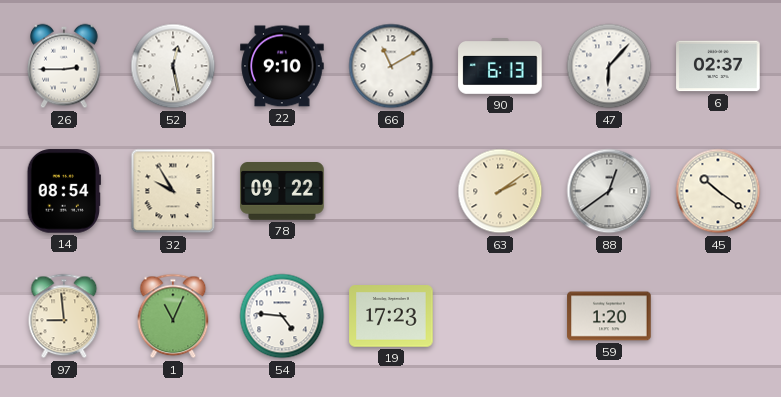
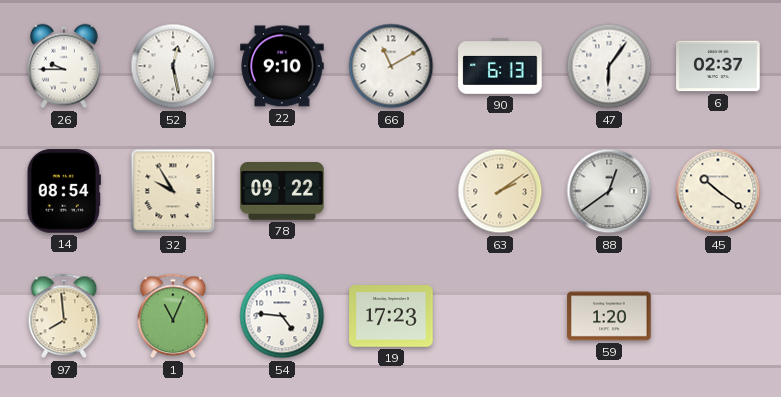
26: 2:45 -> 9:45
47: 6:07 -> 6:06
97: 8:59 -> 7:59
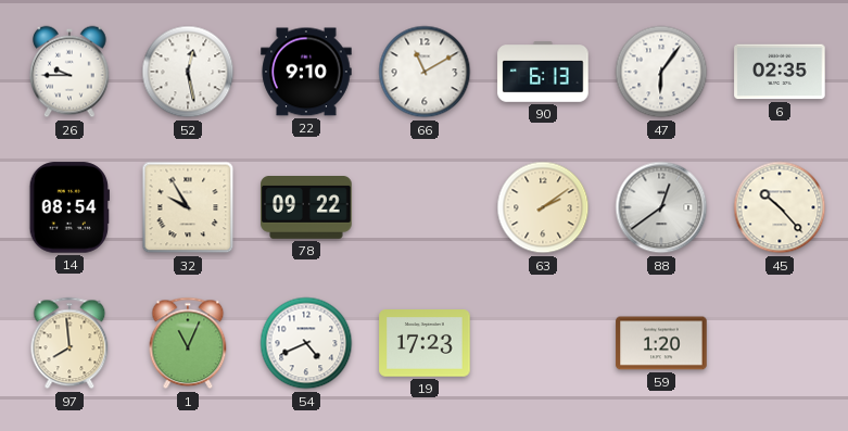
6: 02:37 -> 02:35
45: 10:21 -> 10:23
54: 4:46 -> 4:41
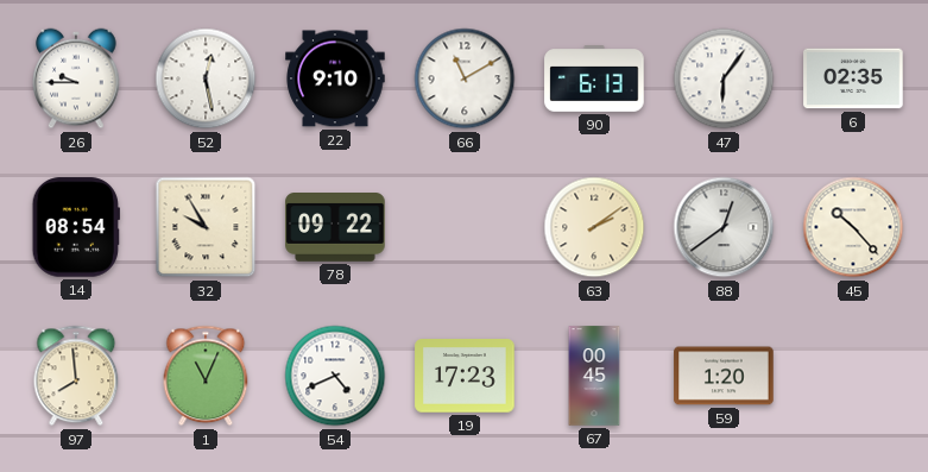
67: none -> 00:45
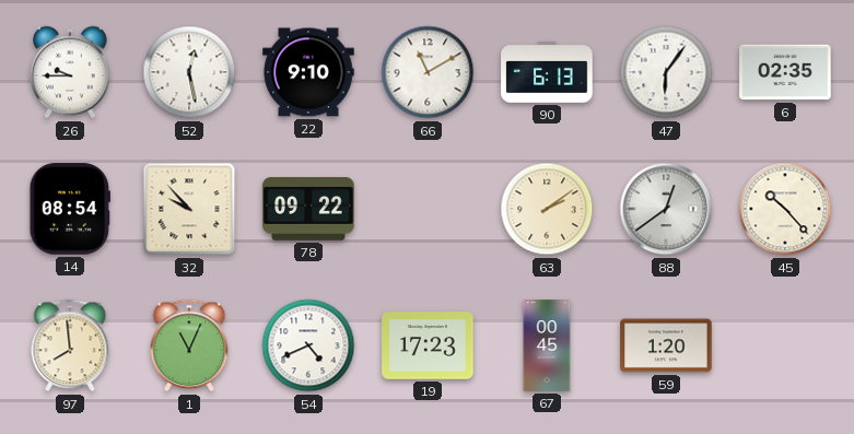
32: 9:55 -> 9:53
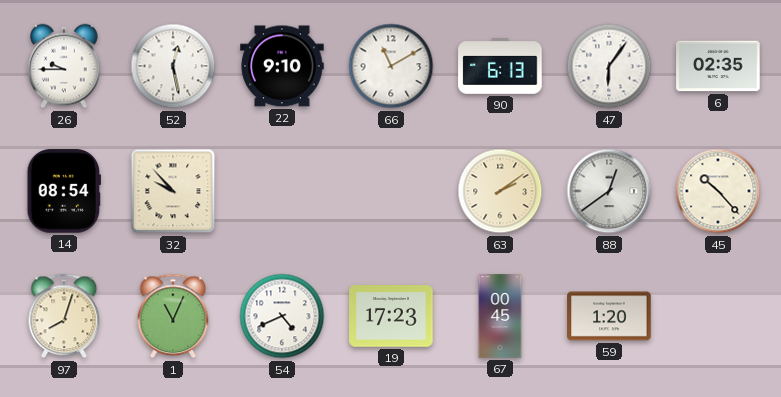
78: 09:22 -> none
97: 7:59 -> 8:03
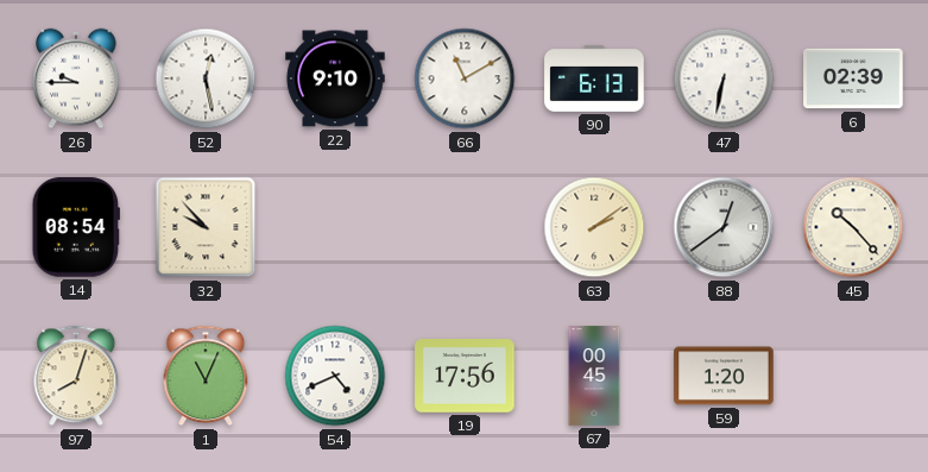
47: 6:06 -> 6:32
6: 02:35 -> 02:39
19: 17:23 -> 17:56
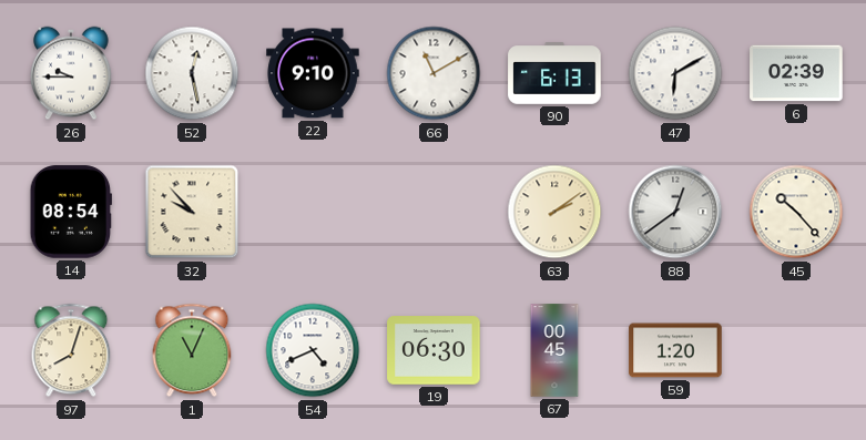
47: 6:32 -> 6:10
19: 17:56 -> 06:30
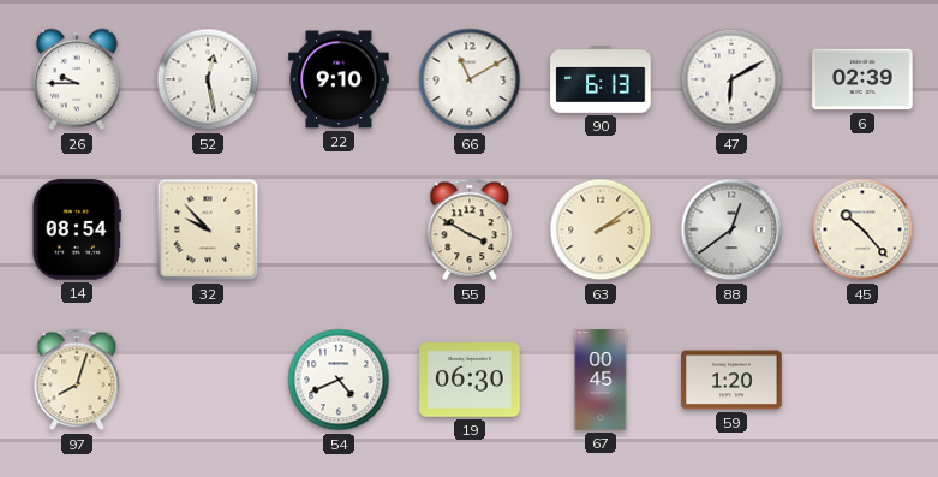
55: none -> 3:50
1: 11:04 -> none
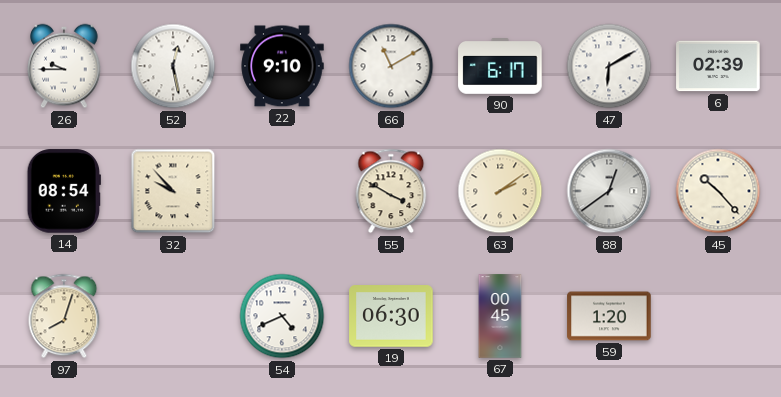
90: 6:13 -> 6:17
